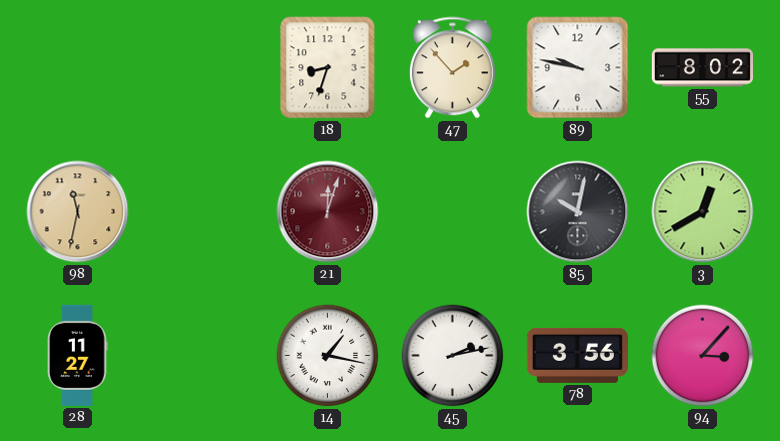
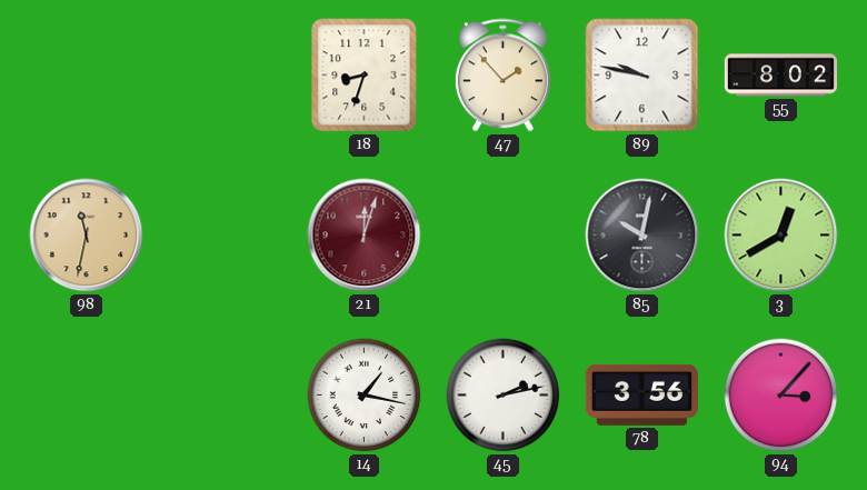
28: 11:27 -> none
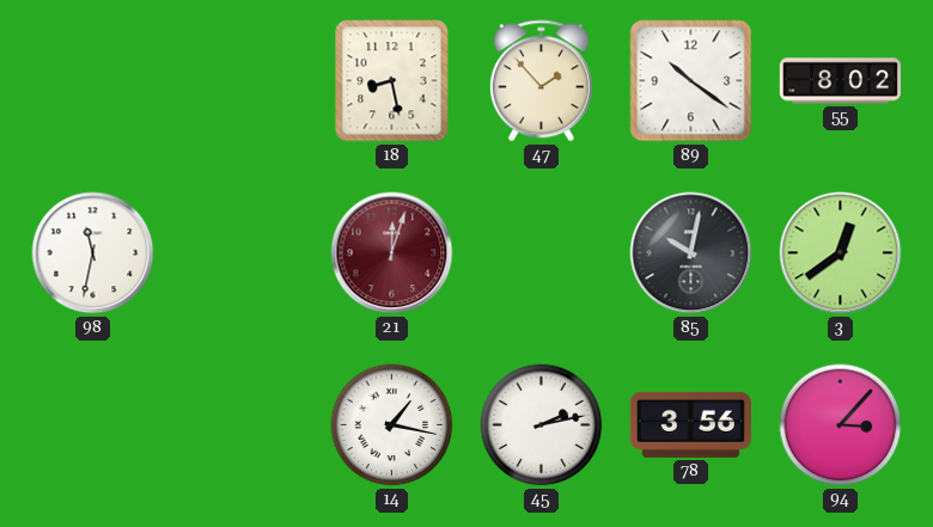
18: 8:33 -> 8:28
89: 9:47 -> 10:21
98 dial: champagne -> white
3: 12:40 -> 12:39
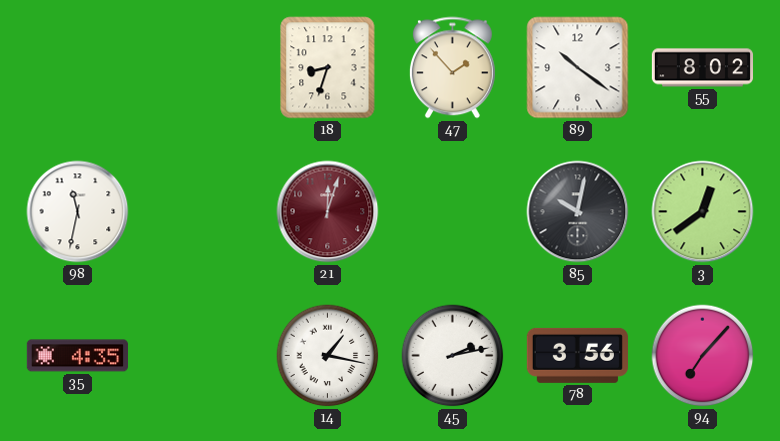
18: 8:28 -> 8:33
35: none -> 4:35
94: 3:07 -> 7:07
